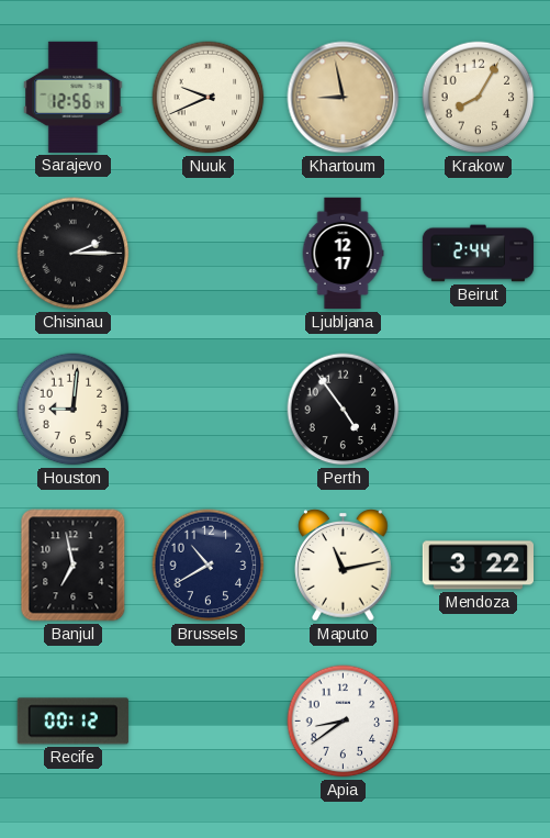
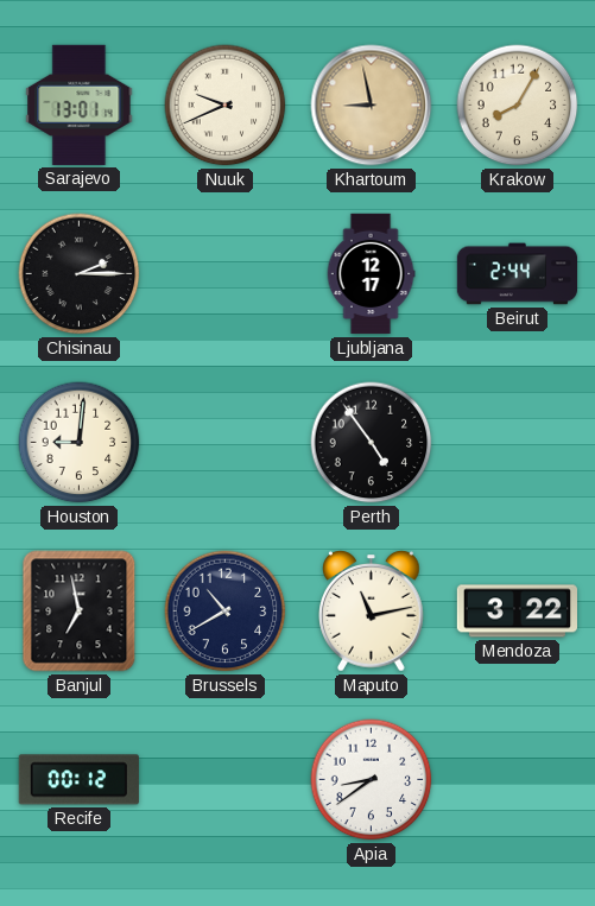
Sarajevo: 12:56 -> 13:01
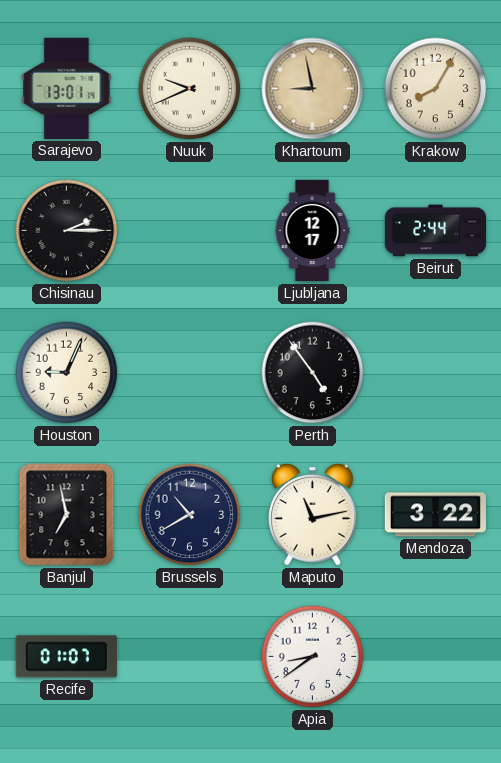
Houston: 9:01 -> 9:04
Recife: 00:12 -> 01:07
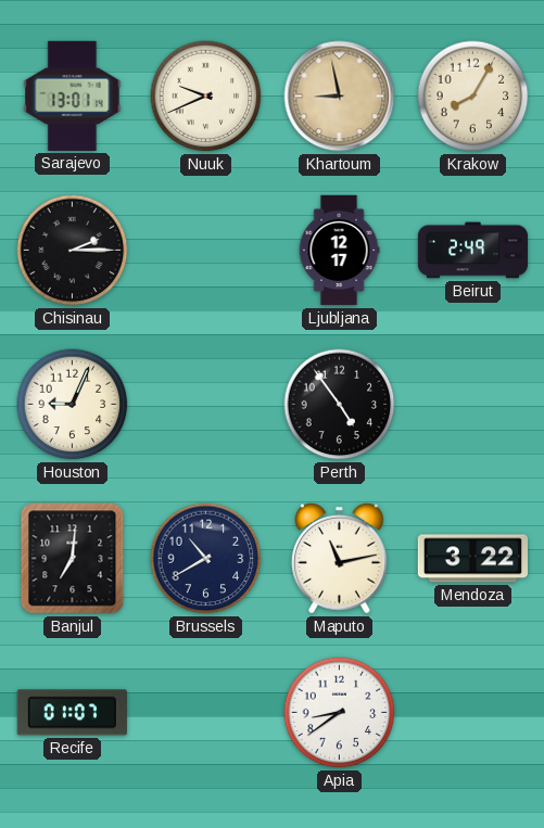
Beirut: 2:44 -> 2:49
Banjul: 6:58 -> 7:01
